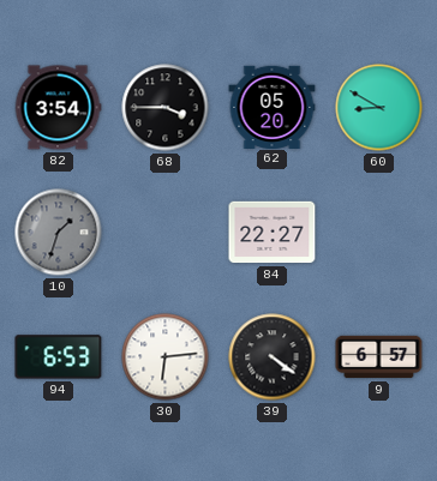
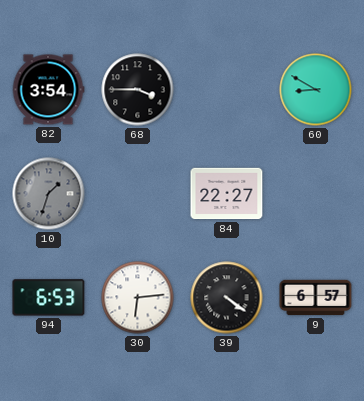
62: 05:20 -> none
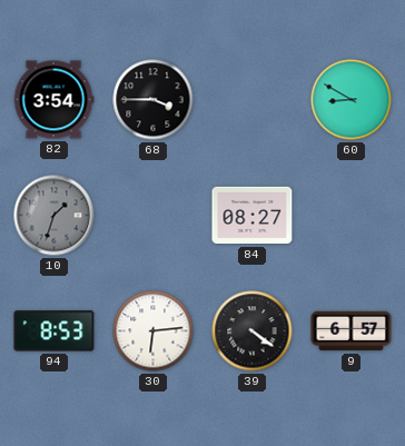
84: 22:27 -> 08:27
94: 6:53 -> 8:53
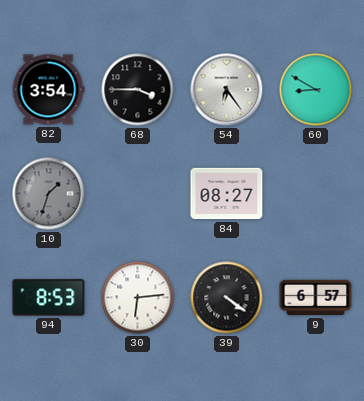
54: none -> 6:24
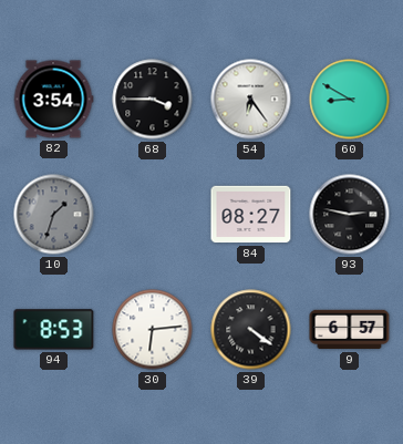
93: none -> 2:47
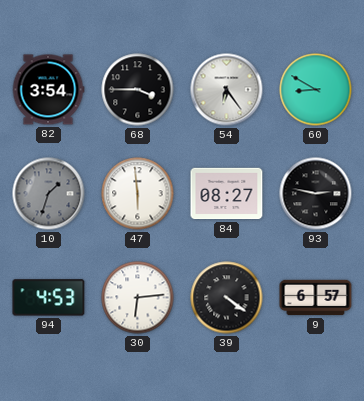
47: none -> 5:59
94: 8:53 -> 4:53
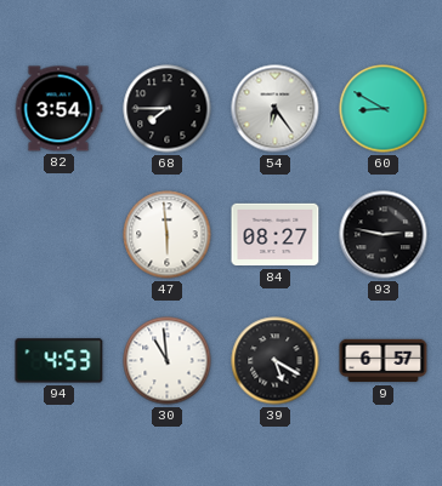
68: 3:45 -> 7:45
10: 1:33 -> none
30: 6:14 -> 10:59
39: 4:21 -> 5:20
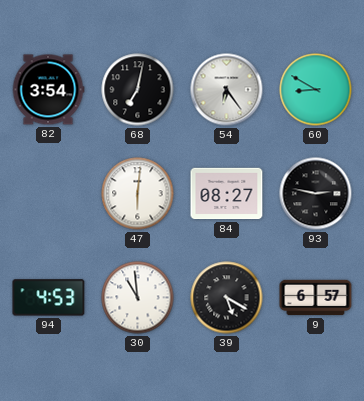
68: 7:45 -> 7:02
47: 5:59 -> 6:01
